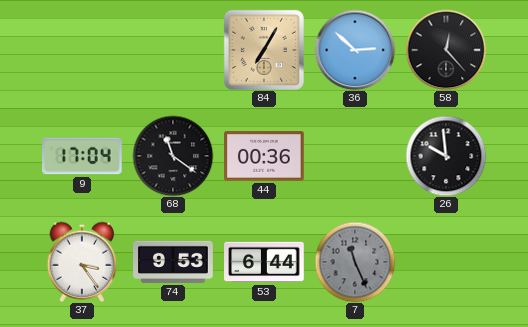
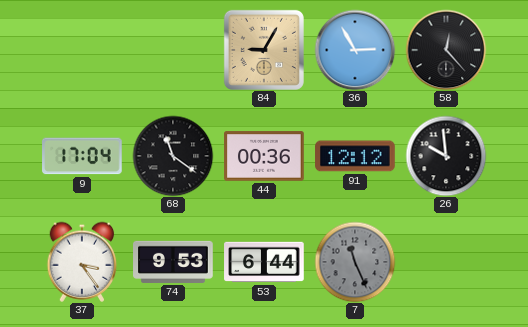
84: 7:05 -> 9:05
36: 2:52 -> 2:55
91: none -> 12:12
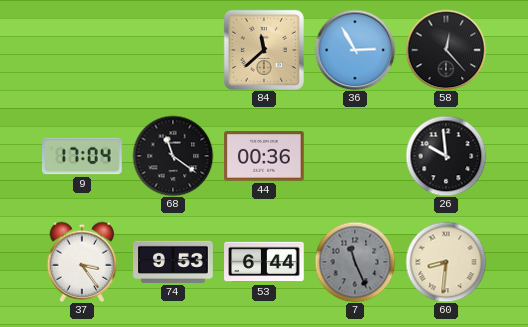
84: 9:05 -> 11:38
91: 12:12 -> none
60: none -> 8:31
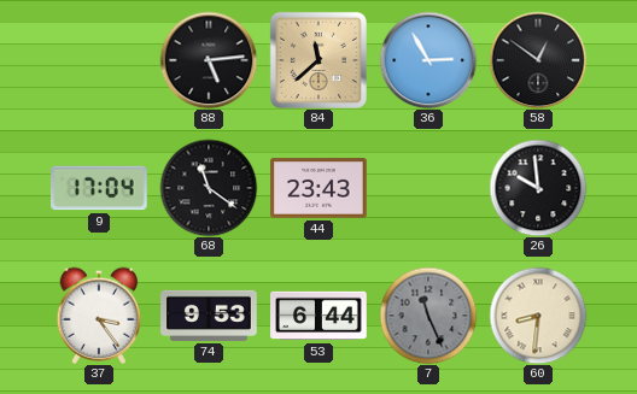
88: none -> 5:14
58: 12:23 -> 12:51
44: 00:36 -> 23:43
